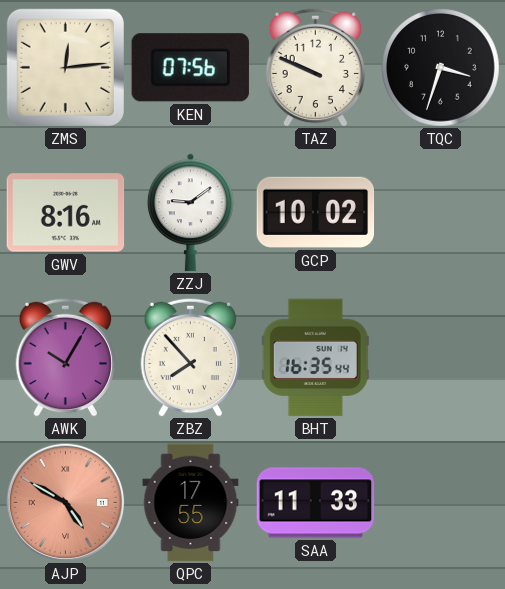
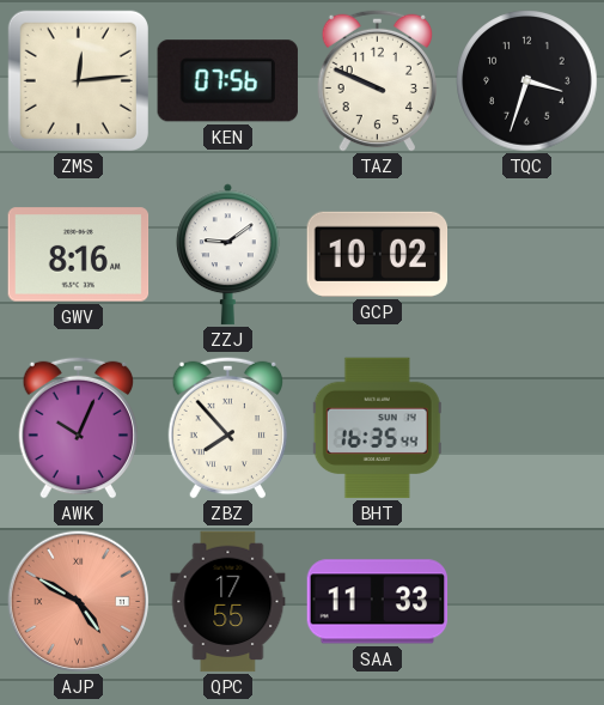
AWK: 10:05 -> 10:04
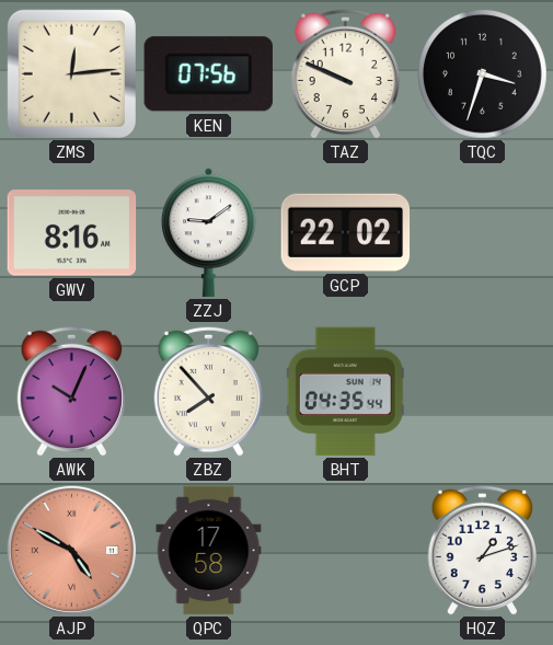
GCP: 10:02 -> 22:02
BHT: 16:35 -> 04:35
QPC: 17:55 -> 17:58
SAA: 11:33 -> none
HQZ: none -> 1:12
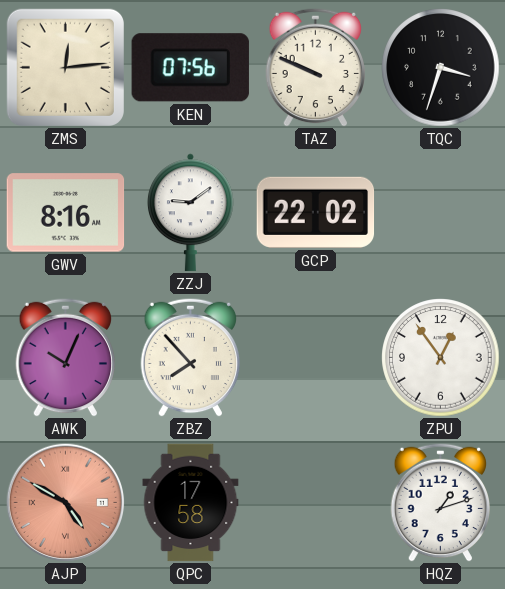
BHT: 04:35 -> none
ZPU: none -> 12:54
